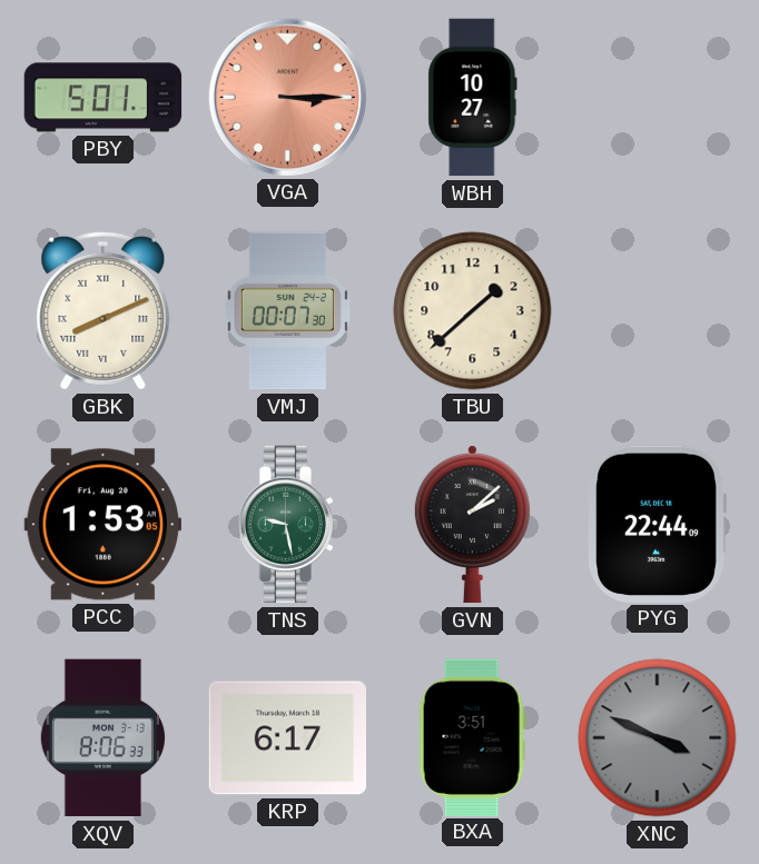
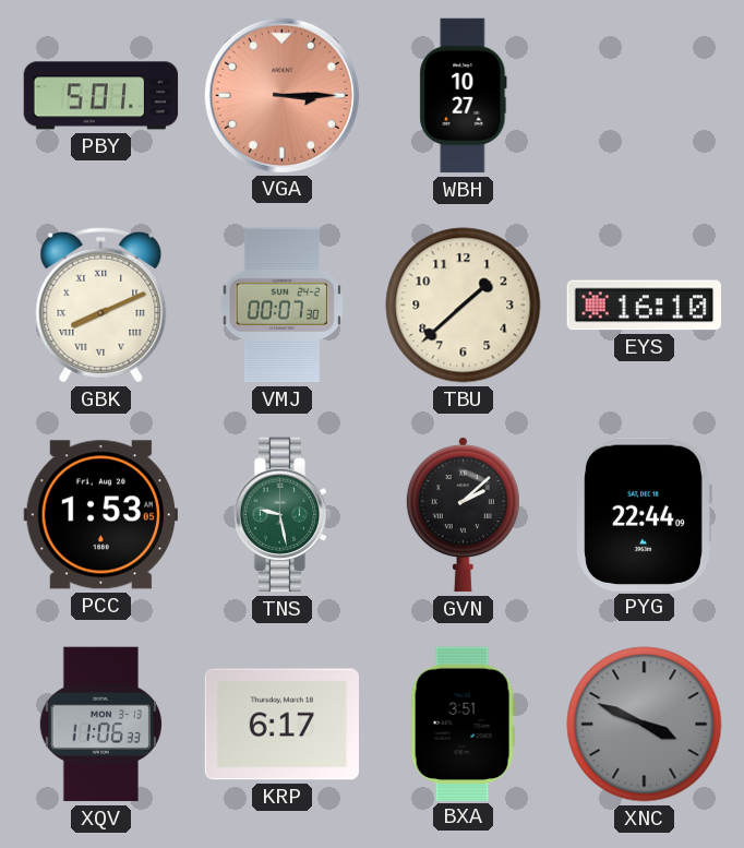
EYS: none -> 16:10
XQV: 8:06 -> 11:06
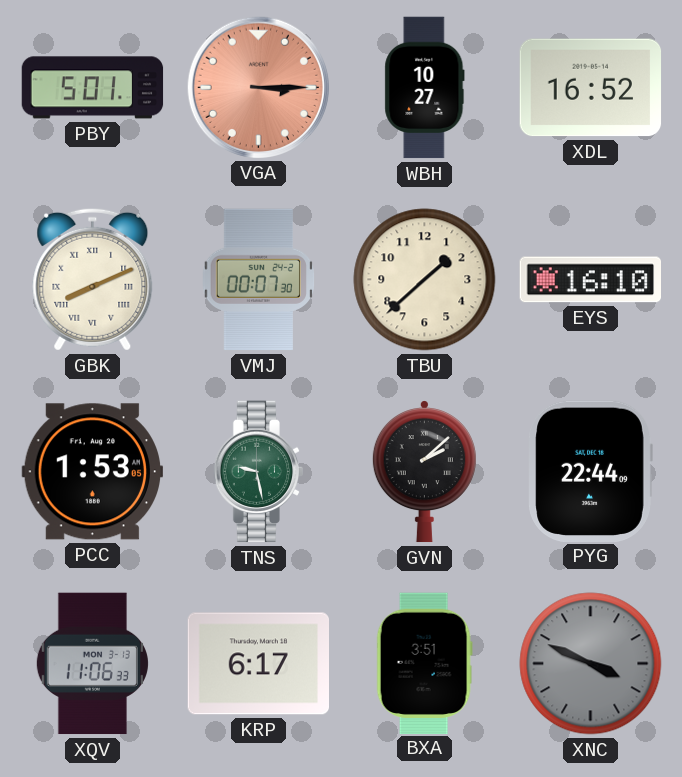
XDL: none -> 16:52
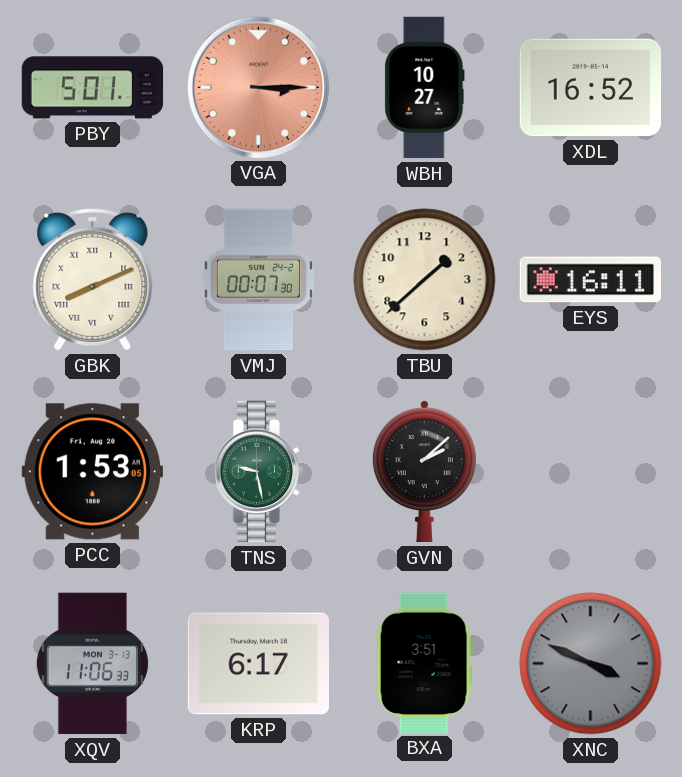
EYS: 16:10 -> 16:11
PYG: 22:44 -> none
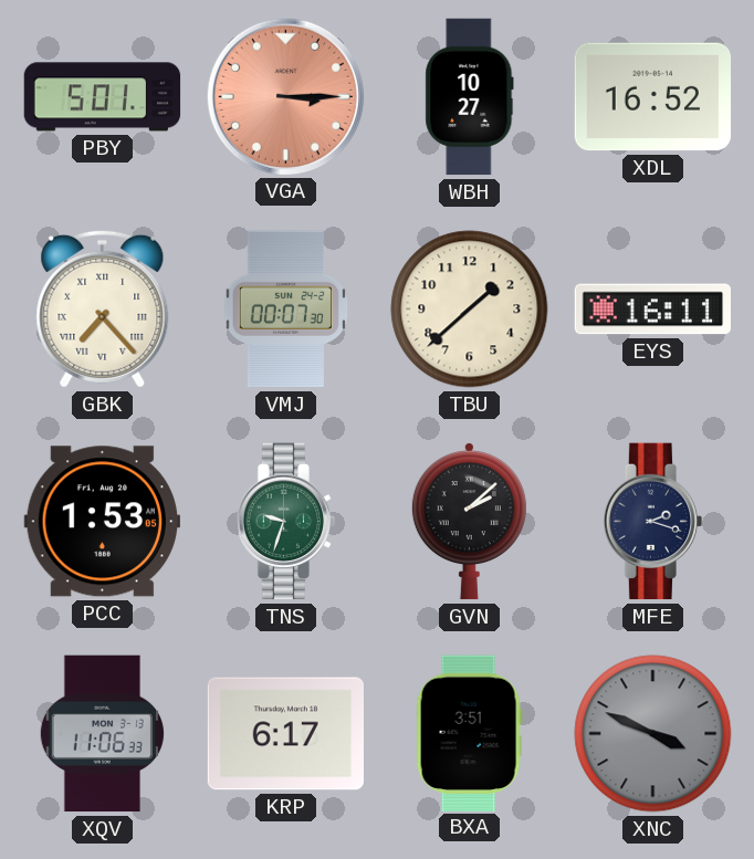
GBK: 8:11 -> 7:23
TNS: 9:28 -> 9:33
MFE: none -> 2:18
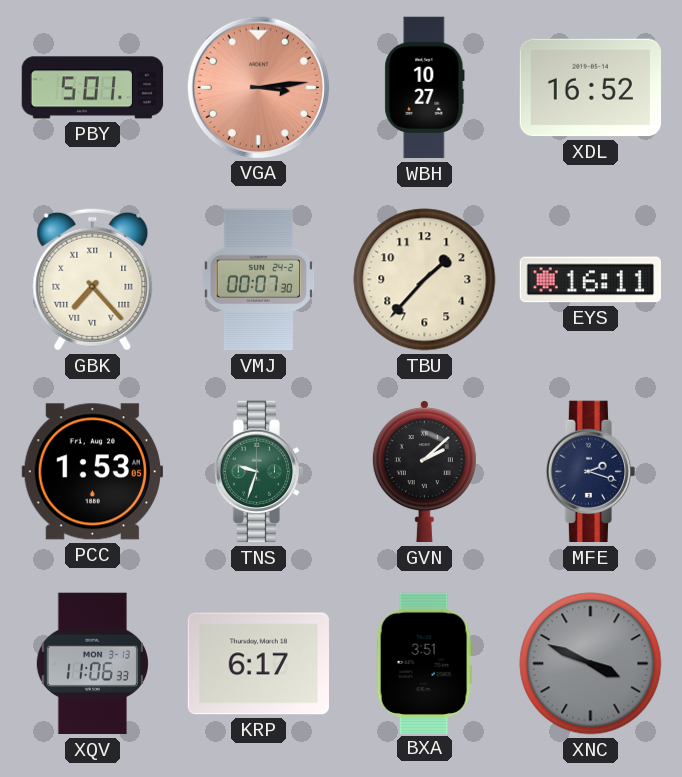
VGA: 3:15 -> 3:14
TBU: 1:38 -> 1:37
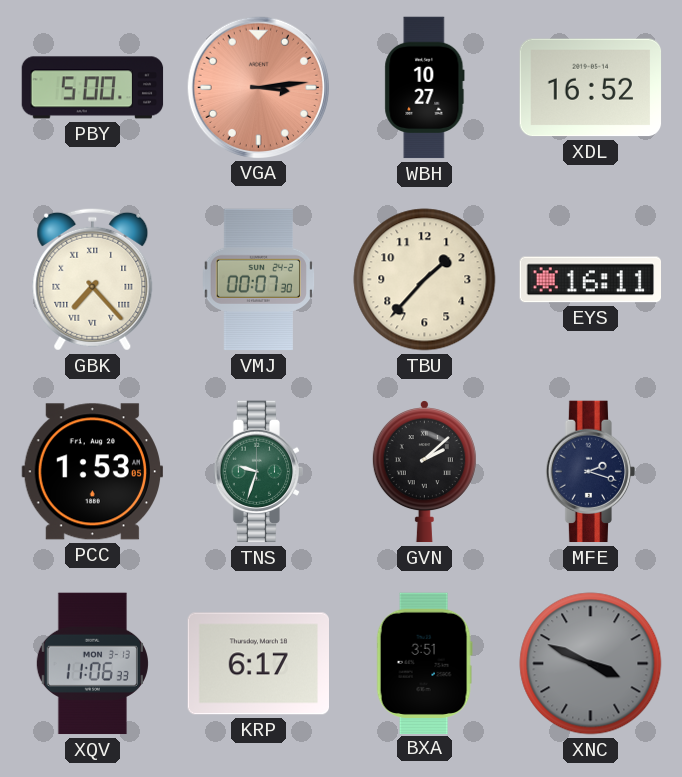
PBY: 5:01 -> 5:00
